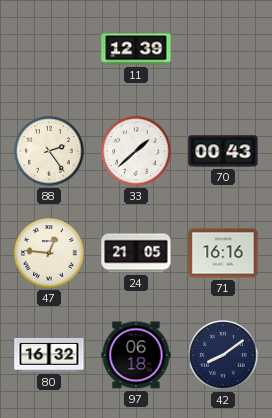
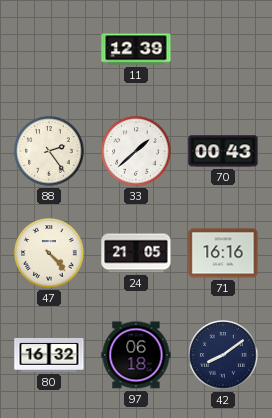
47: 12:46 -> 4:23
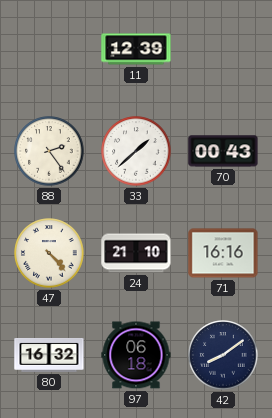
24: 21:05 -> 21:10
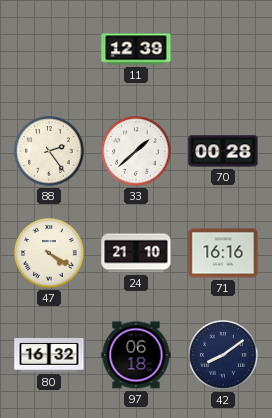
70: 00:43 -> 00:28
47: 4:23 -> 4:20
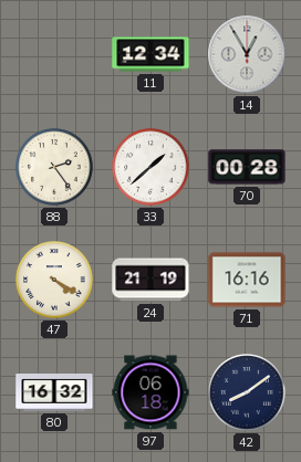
11: 12:39 -> 12:34
14: none -> 12:55
24: 21:10 -> 21:19
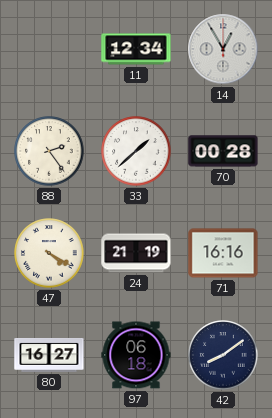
80: 16:32 -> 16:27
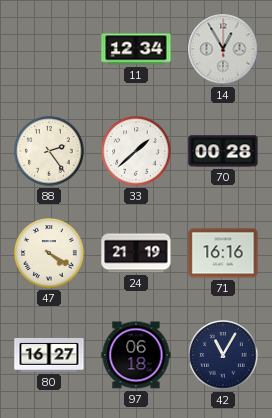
42: 8:09 -> 11:05
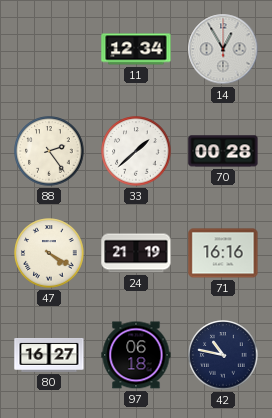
42: 11:05 -> 10:47
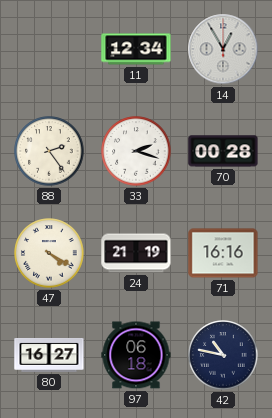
33: 1:38 -> 2:18
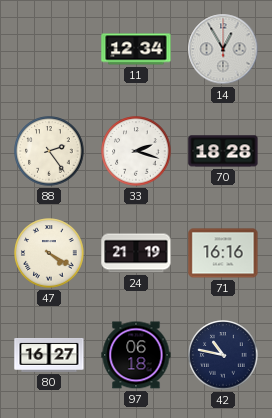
70: 00:28 -> 18:28
